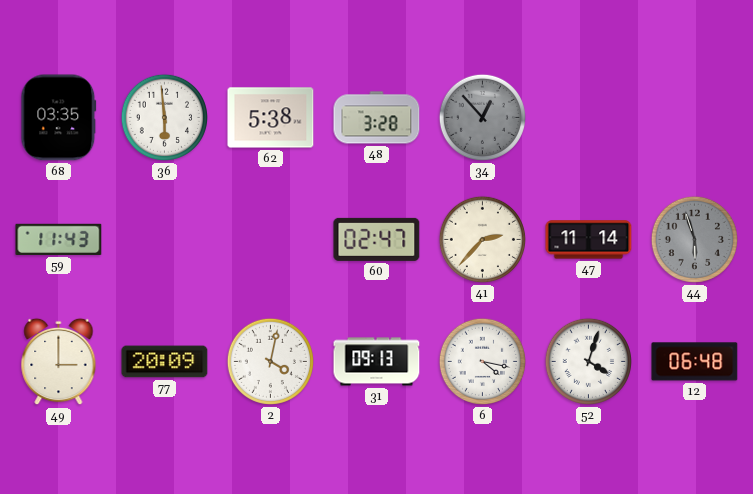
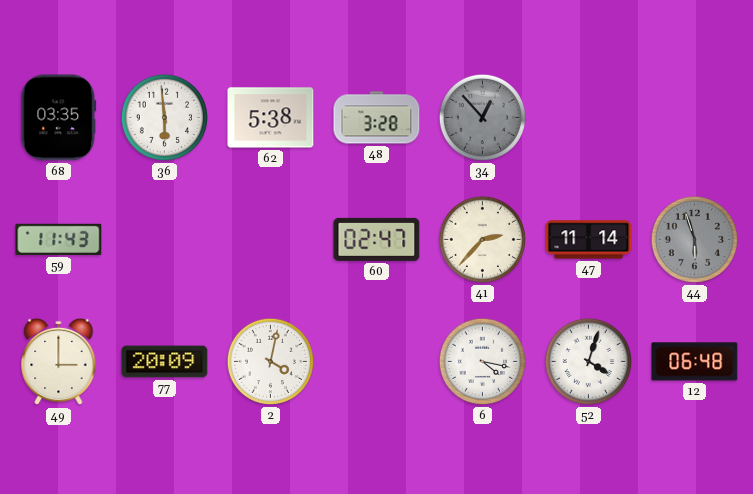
31: 09:13 -> none
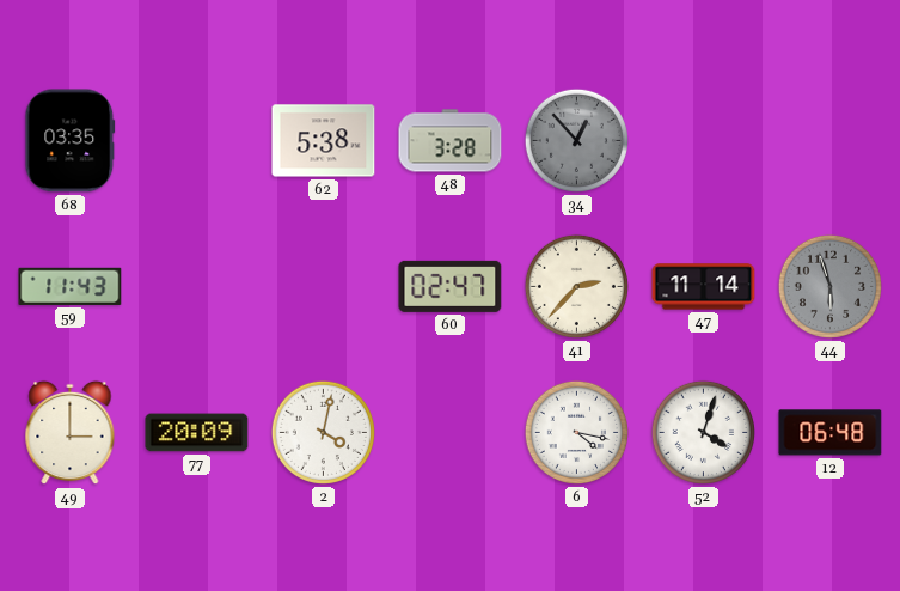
36: 5:59 -> none
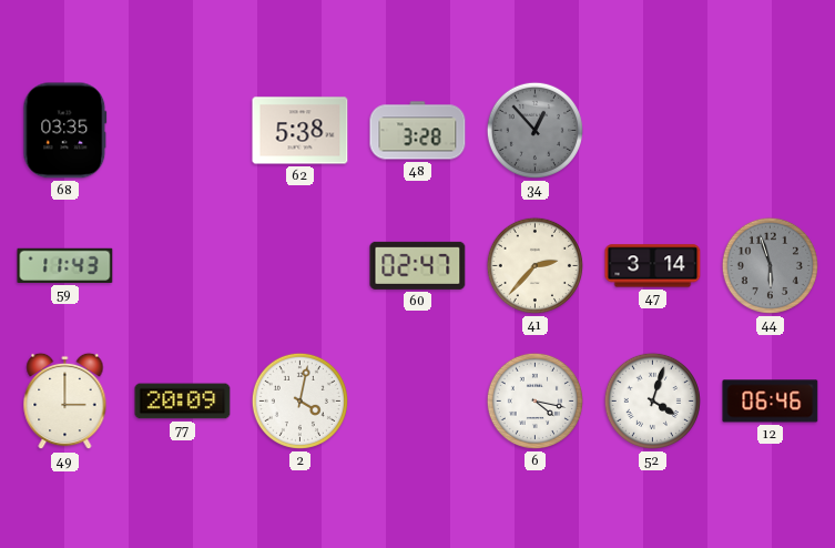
47: 11:14 -> 3:14
12: 06:48 -> 06:46
